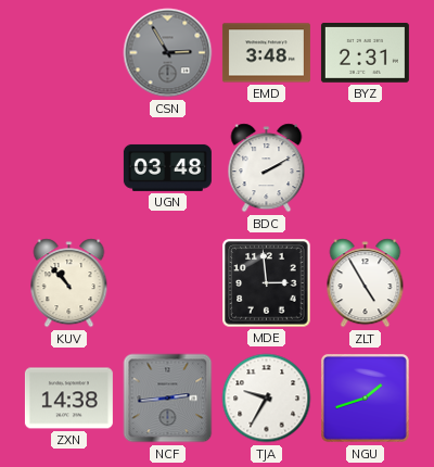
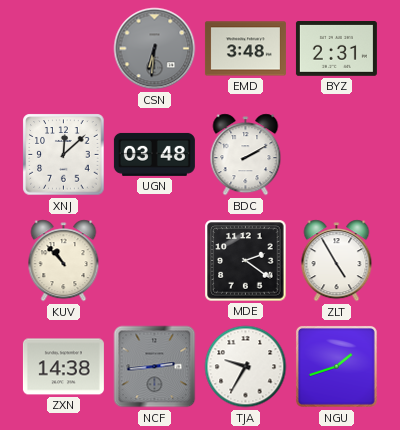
CSN: 2:55 -> 6:31
XNJ: none -> 12:08
MDE: 2:59 -> 2:21
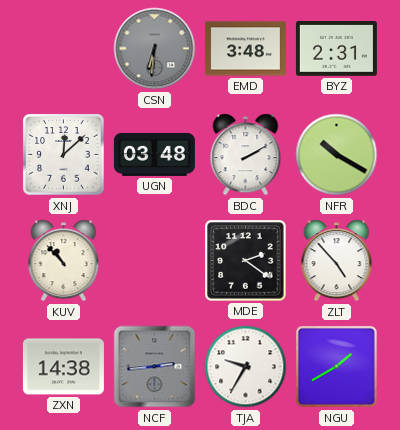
NFR: none -> 10:20
ZLT: 4:55 -> 4:53
NGU: 1:42 -> 1:40
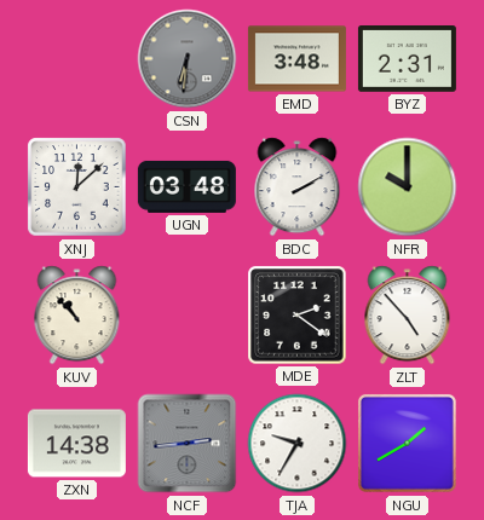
NFR: 10:20 -> 10:00
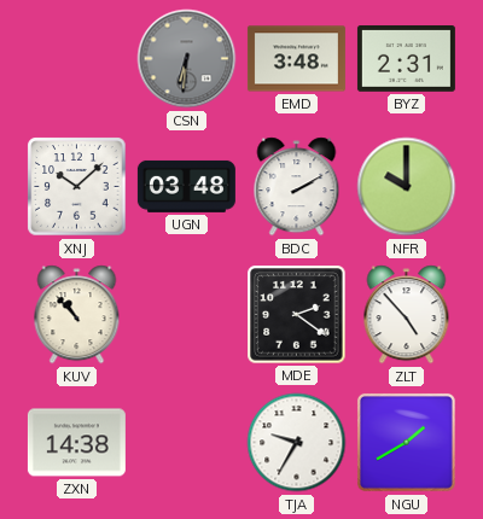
XNJ: 12:08 -> 10:08
NCF: 2:44 -> none
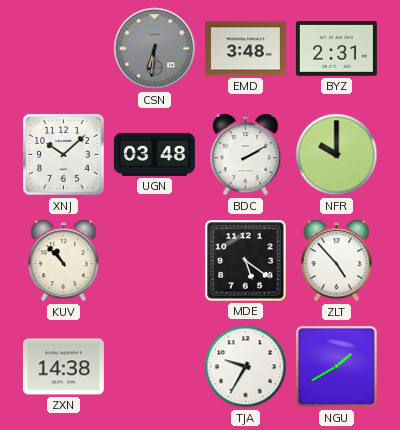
MDE: 2:21 -> 5:21
